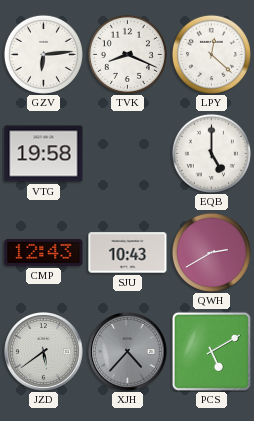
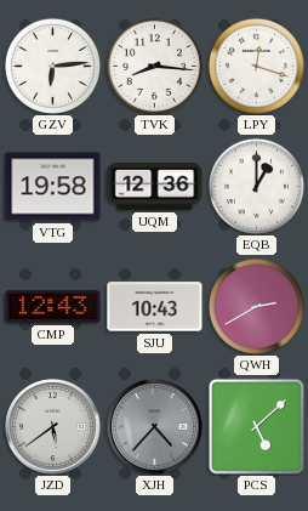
TVK: 8:19 -> 8:16
LPY: 12:22 -> 12:18
UQM: none -> 12:36
EQB: 5:00 -> 1:00
PCS: 5:10 -> 5:08
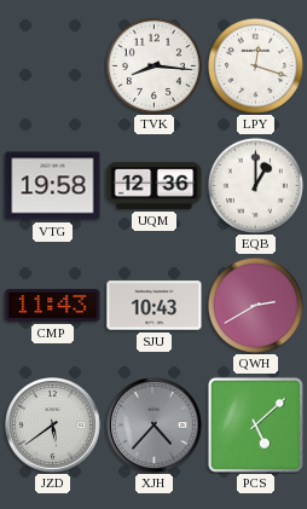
GZV: 6:14 -> none
CMP: 12:43 -> 11:43
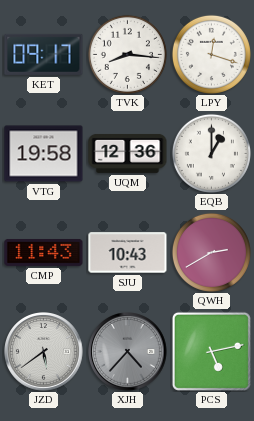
KET: none -> 09:17
PCS: 5:08 -> 5:13
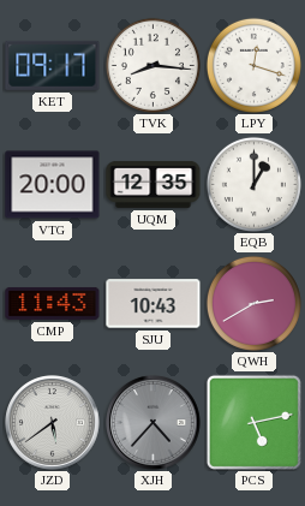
VTG: 19:58 -> 20:00
UQM: 12:36 -> 12:35
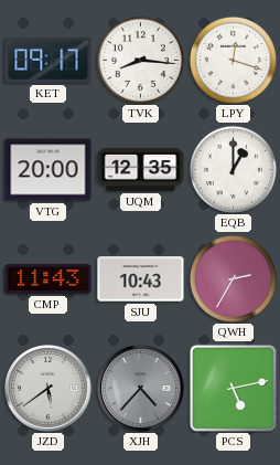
QWH: 2:40 -> 2:35
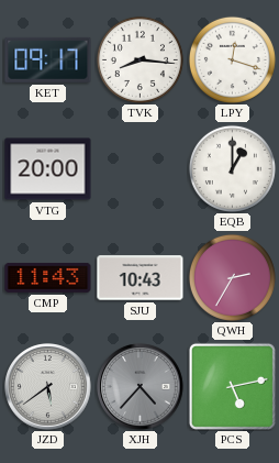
UQM: 12:35 -> none
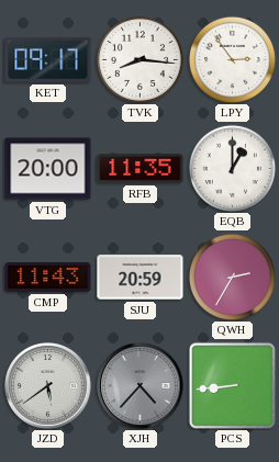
LPY: 12:18 -> 2:54
RFB: none -> 11:35
SJU: 10:43 -> 20:59
PCS: 5:13 -> 8:44
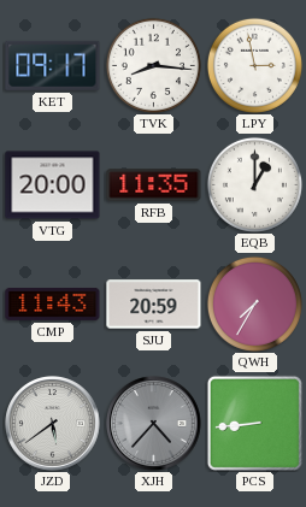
LPY: 2:54 -> 2:58
QWH: 2:35 -> 7:35
